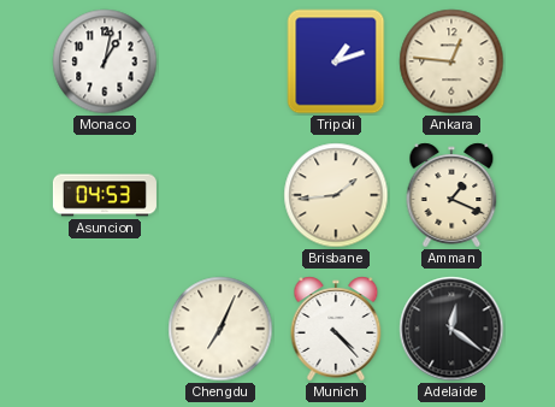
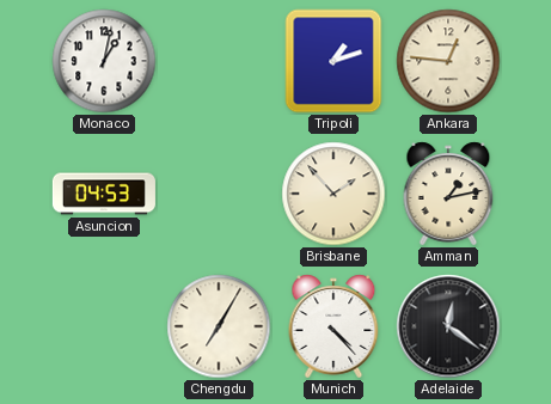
Brisbane: 1:44 -> 1:53
Amman: 1:19 -> 1:13
Chengdu: 7:04 -> 7:05
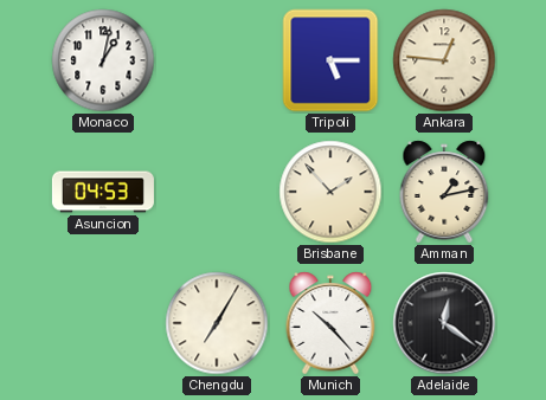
Tripoli: 1:12 -> 5:15
Munich: 4:23 -> 10:23
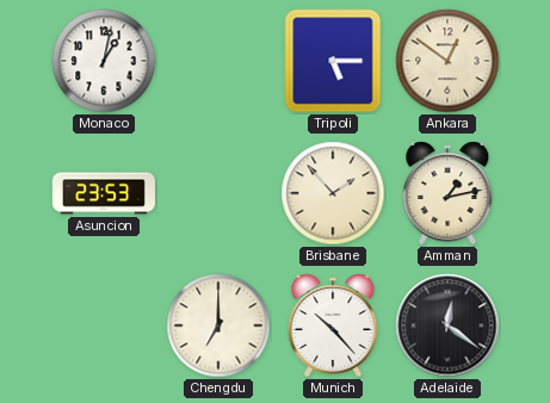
Ankara: 12:46 -> 12:51
Asuncion: 04:53 -> 23:53
Chengdu: 7:05 -> 7:00
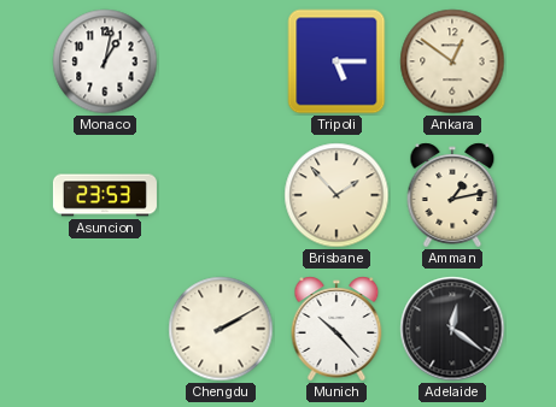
Chengdu: 7:00 -> 2:10
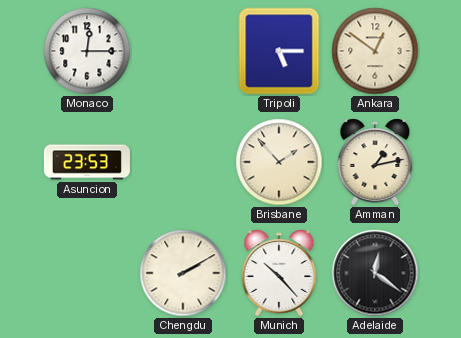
Monaco: 1:02 -> 12:15
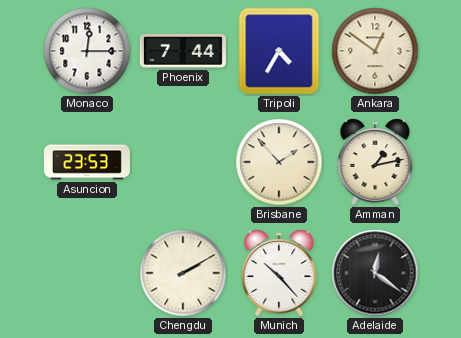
Phoenix: none -> 7:44
Tripoli: 5:15 -> 4:35
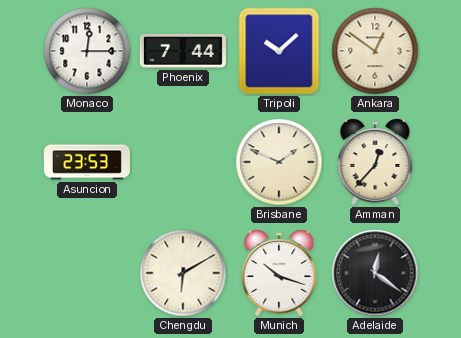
Tripoli: 4:35 -> 10:08
Brisbane: 1:53 -> 1:49
Amman: 1:13 -> 12:37
Chengdu: 2:10 -> 6:10
Munich: 10:23 -> 10:18
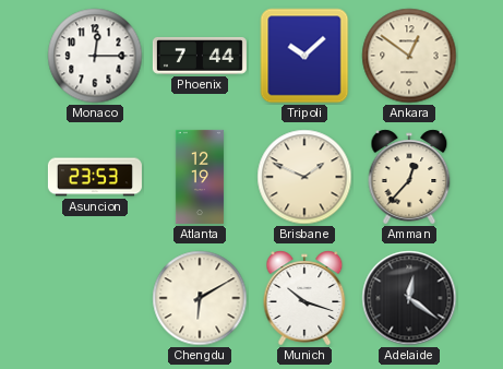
Atlanta: none -> 12:19
